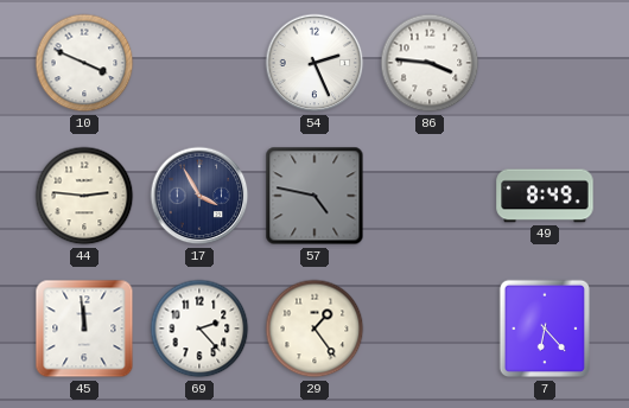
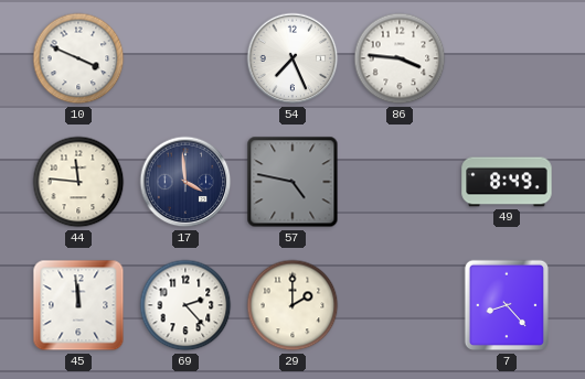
54: 2:26 -> 7:26
44: 2:46 -> 11:46
17: 3:55 -> 3:59
29: 1:24 -> 2:00
7: 6:23 -> 8:23
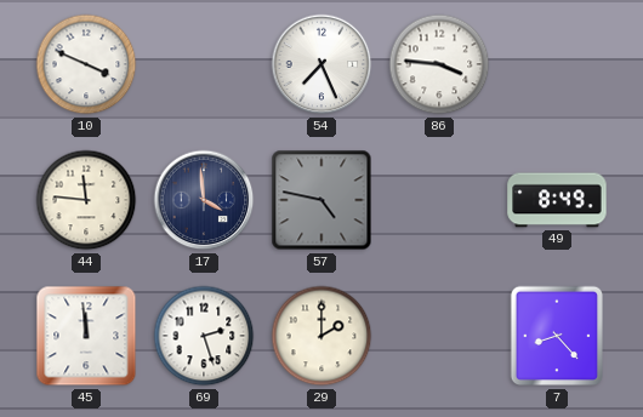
69: 2:23 -> 2:27
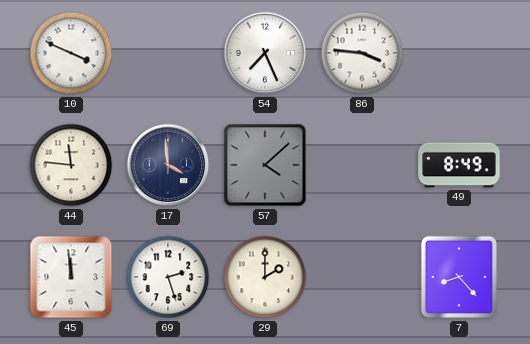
57: 4:47 -> 4:08
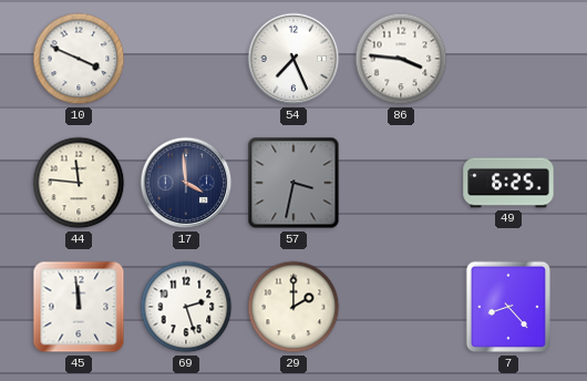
57: 4:08 -> 3:32
49: 8:49 -> 6:25
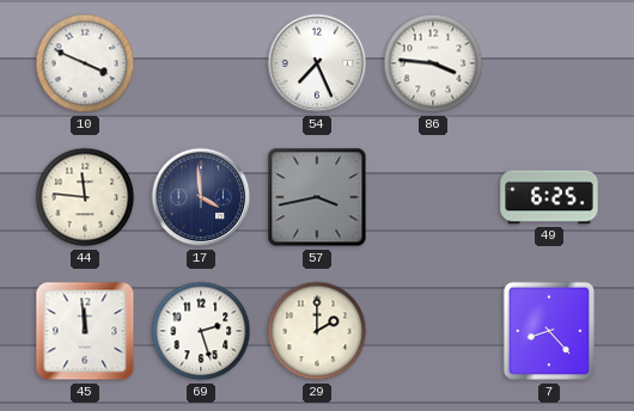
57: 3:32 -> 3:43
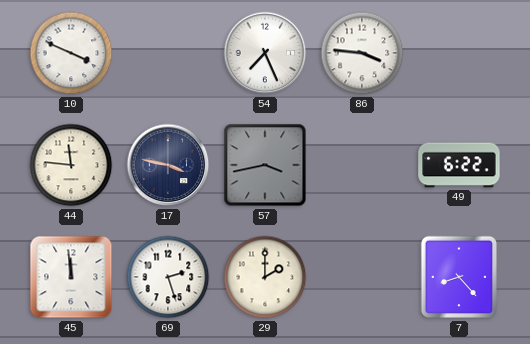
17: 3:59 -> 3:47
49: 6:25 -> 6:22
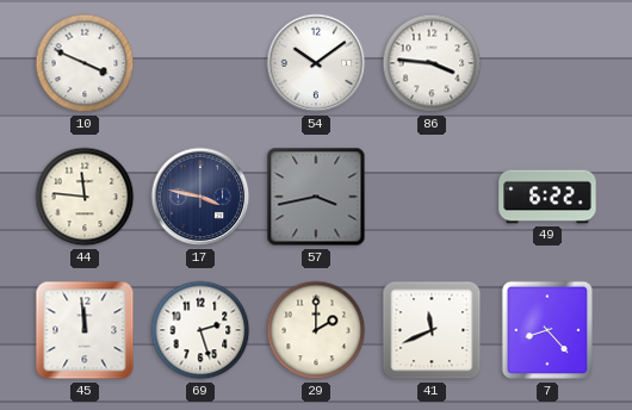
54: 7:26 -> 10:09
41: none -> 11:41
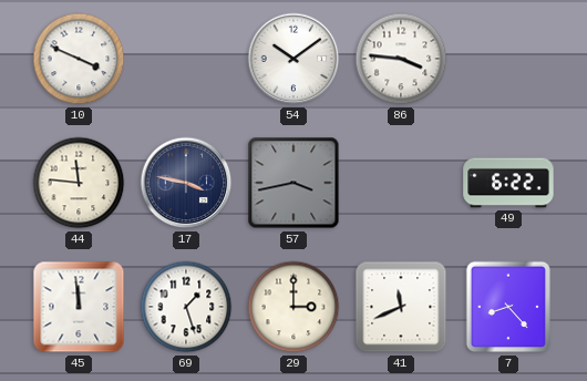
69: 2:27 -> 1:27
29: 2:00 -> 3:00
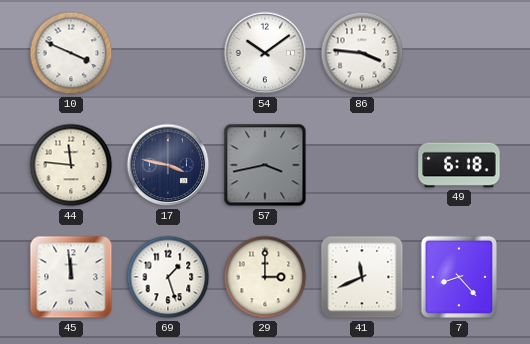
49: 6:22 -> 6:18
